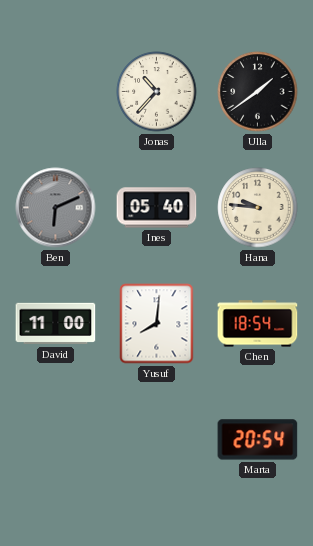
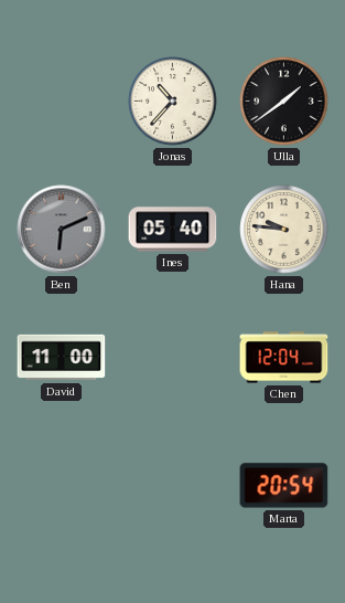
Yusuf: 8:01 -> none
Chen: 18:54 -> 12:04
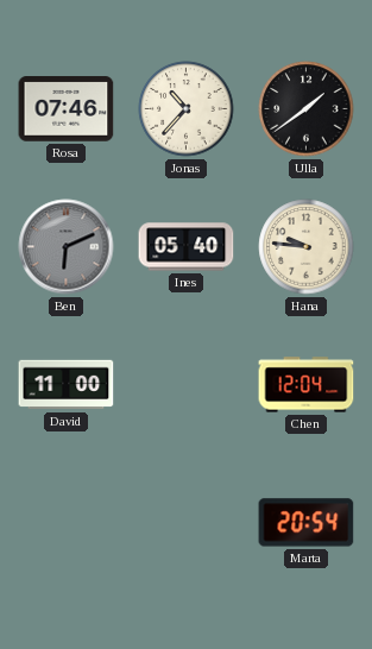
Rosa: none -> 07:46
